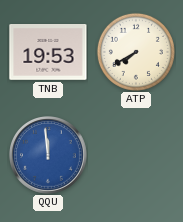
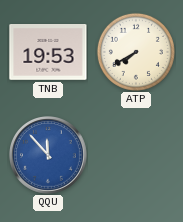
QQU: 11:59 -> 11:53
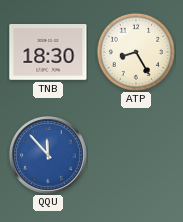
TNB: 19:53 -> 18:30
ATP: 7:40 -> 8:25
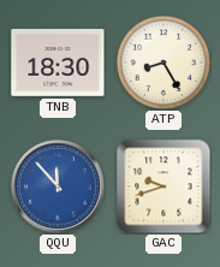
GAC: none -> 9:42
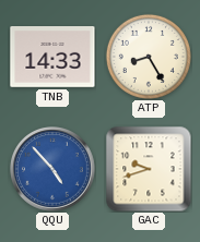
TNB: 18:30 -> 14:33
QQU: 11:53 -> 4:53
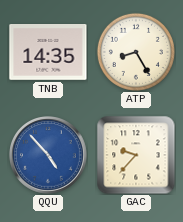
TNB: 14:33 -> 14:35
GAC: 9:42 -> 9:37
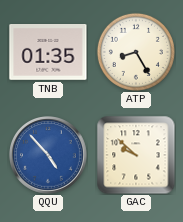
TNB: 14:35 -> 01:35
GAC: 9:37 -> 9:52
